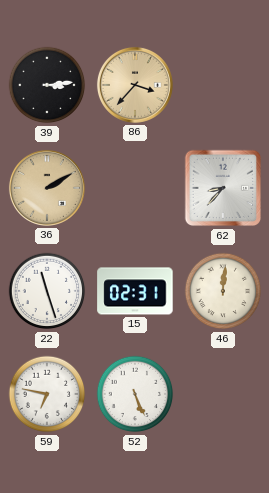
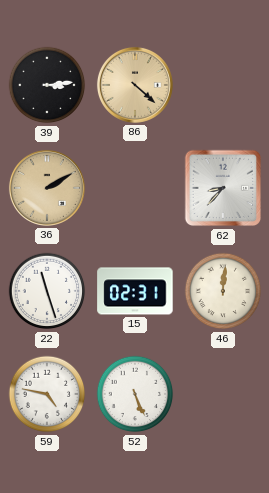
86: 3:37 -> 4:22
59: 6:47 -> 4:47
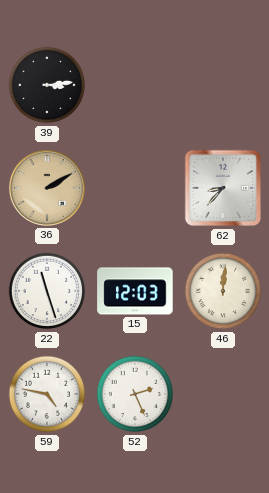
86: 4:22 -> none
15: 02:31 -> 12:03
52: 5:26 -> 2:26
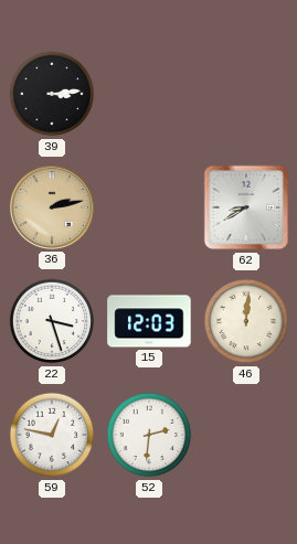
36: 2:10 -> 2:13
62: 8:37 -> 8:40
22: 11:27 -> 3:27
59: 4:47 -> 12:47
52: 2:26 -> 2:31
